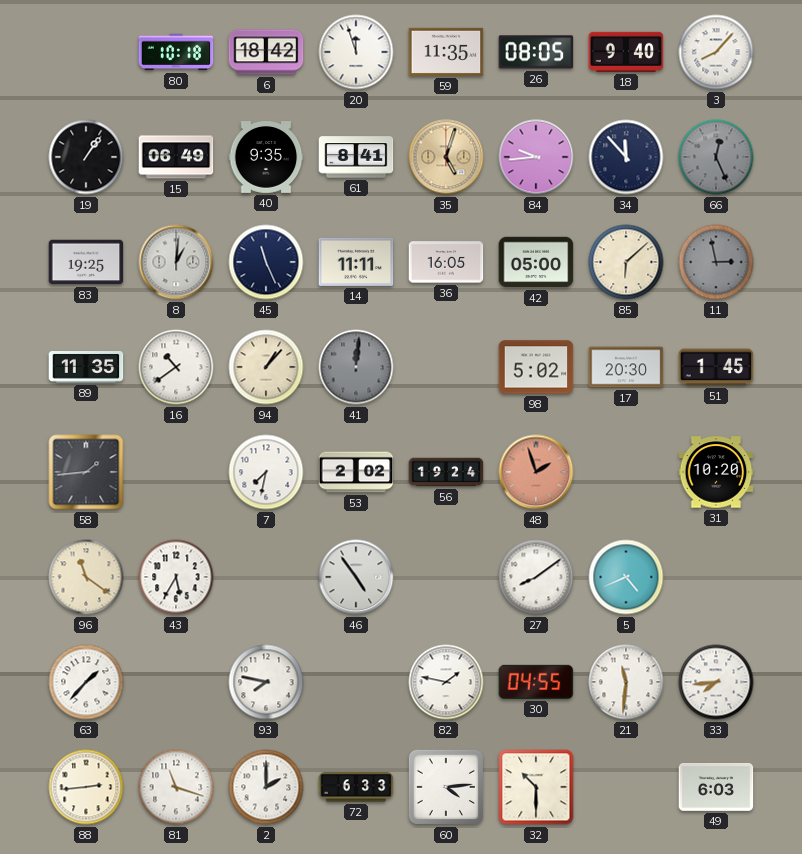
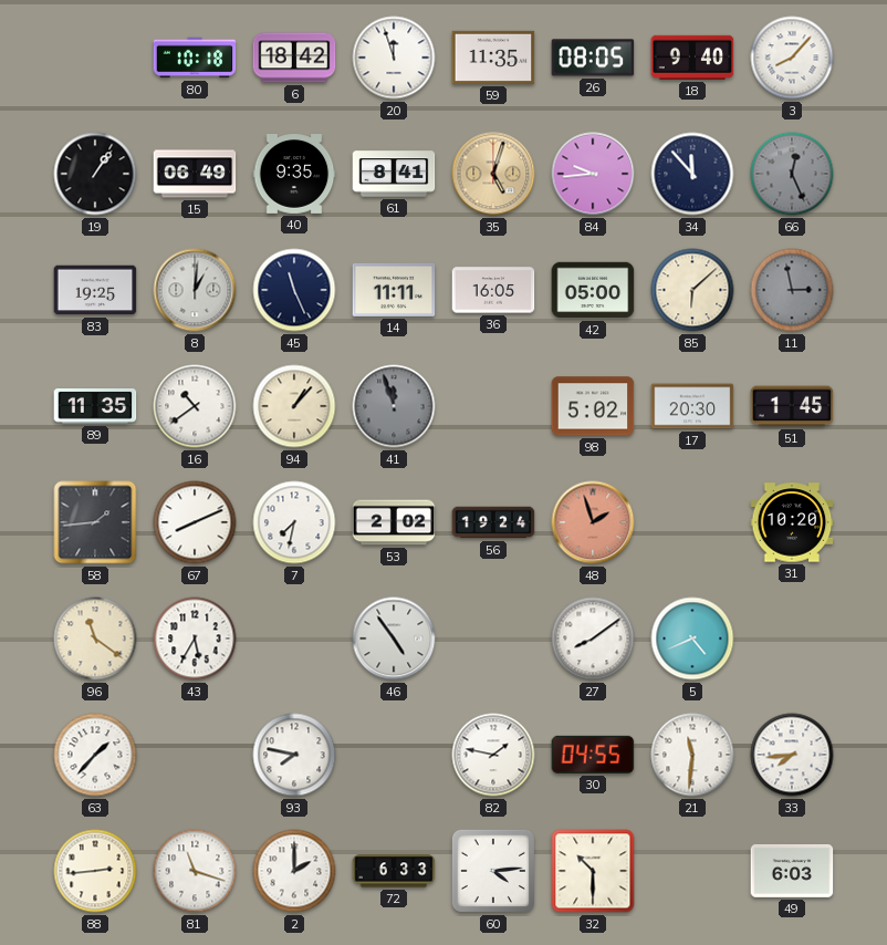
41: 12:01 -> 11:57
67: none -> 8:11
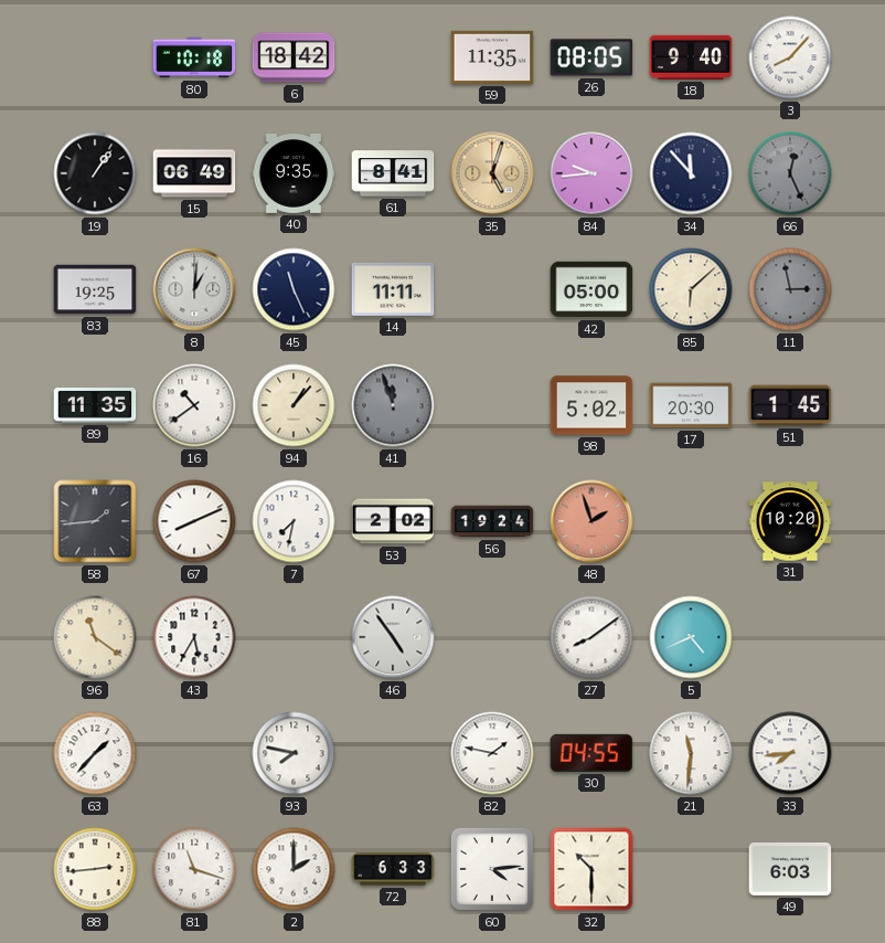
20: 11:57 -> none
36: 16:05 -> none
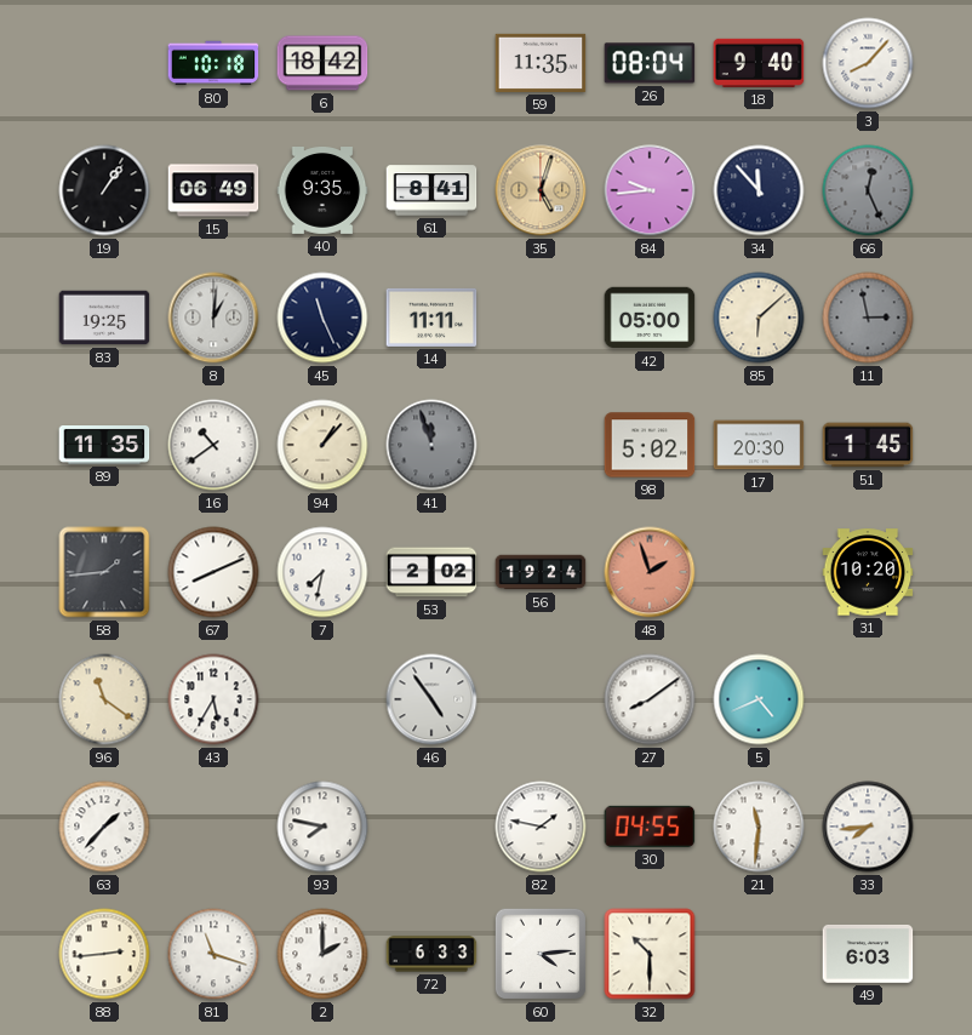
26: 08:05 -> 08:04
